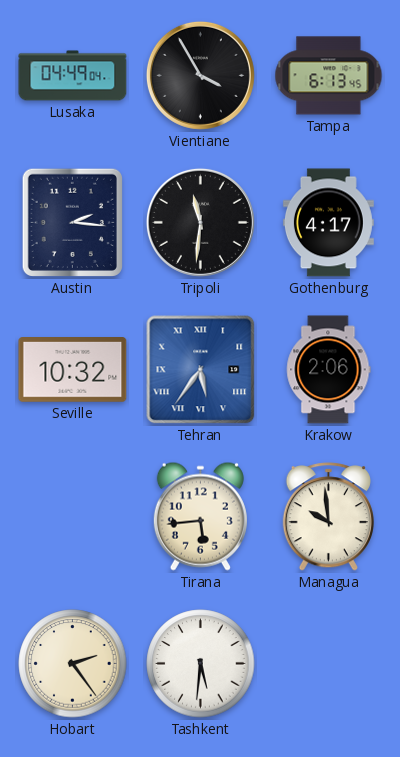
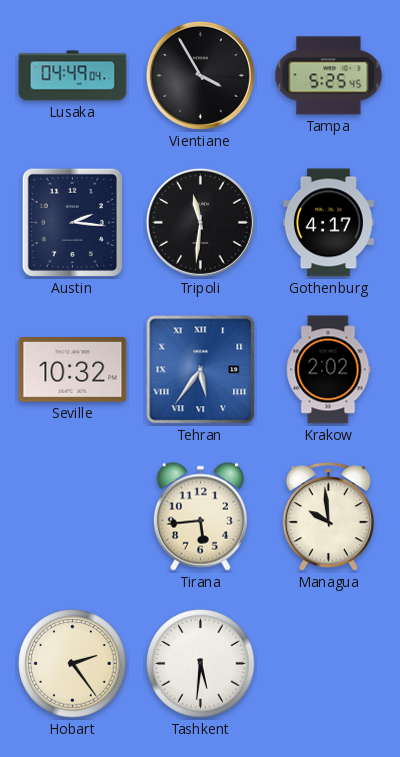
Tampa: 6:13 -> 5:25
Krakow: 2:06 -> 2:02
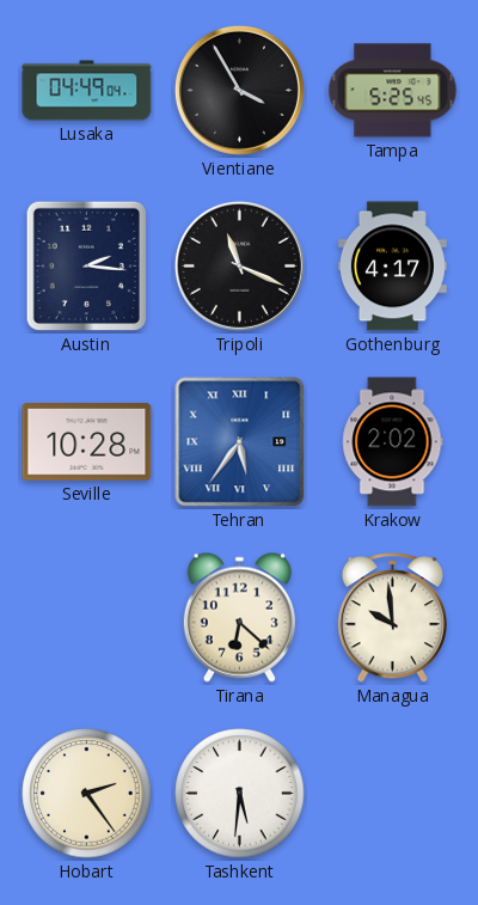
Tripoli: 11:31 -> 11:19
Seville: 10:32 -> 10:28
Tirana: 5:44 -> 6:22
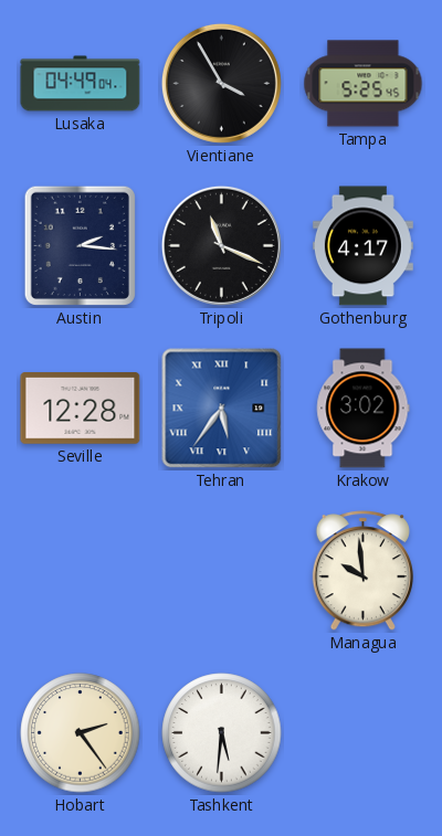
Seville: 10:28 -> 12:28
Krakow: 2:02 -> 3:02
Tirana: 6:22 -> none
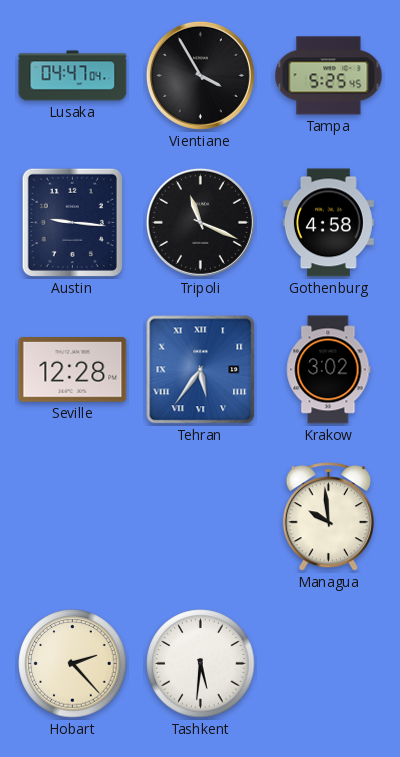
Lusaka: 04:49 -> 04:47
Austin: 2:16 -> 9:16
Gothenburg: 4:17 -> 4:58
Hobart: 2:24 -> 2:23
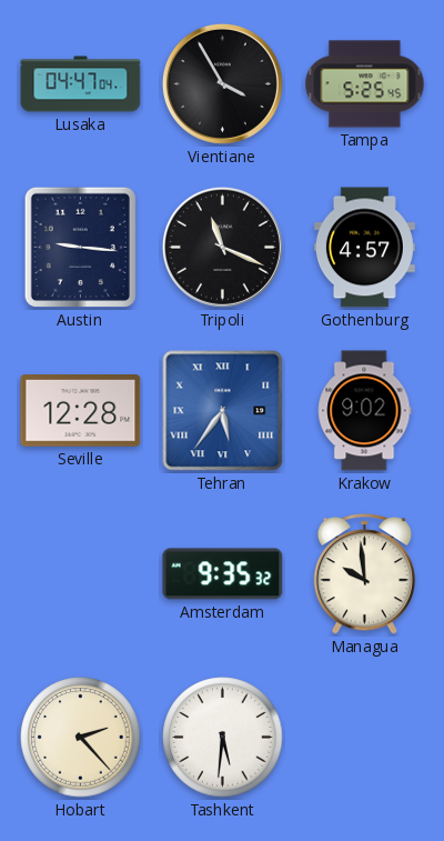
Gothenburg: 4:58 -> 4:57
Krakow: 3:02 -> 9:02
Amsterdam: none -> 9:35
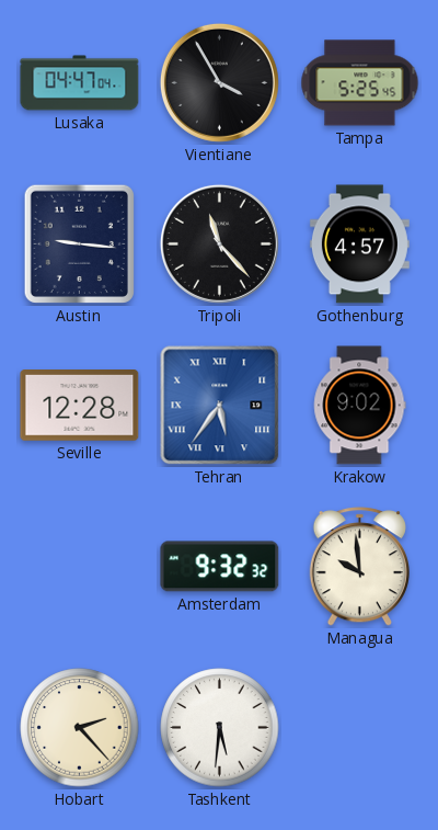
Tripoli: 11:19 -> 11:23
Amsterdam: 9:35 -> 9:32
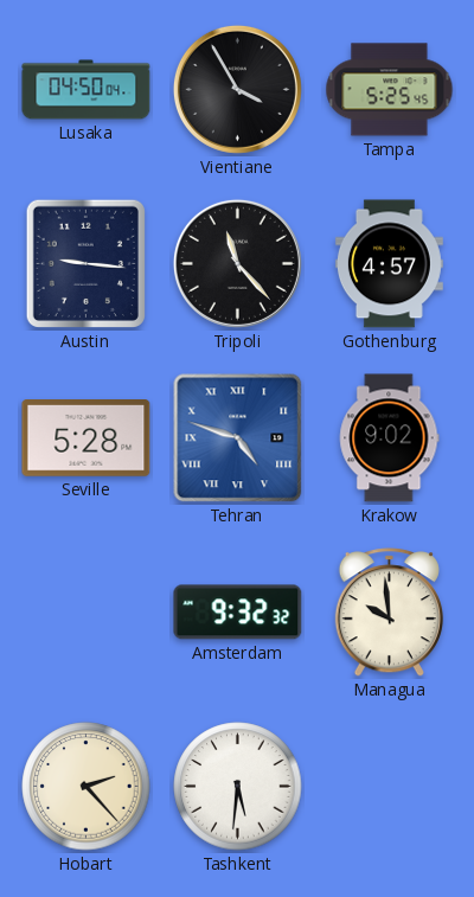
Lusaka: 04:47 -> 04:50
Seville: 12:28 -> 5:28
Tehran: 5:36 -> 4:48
